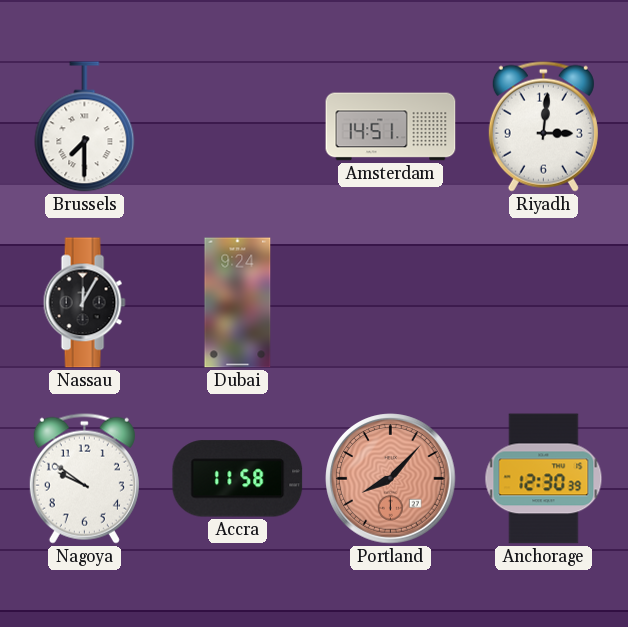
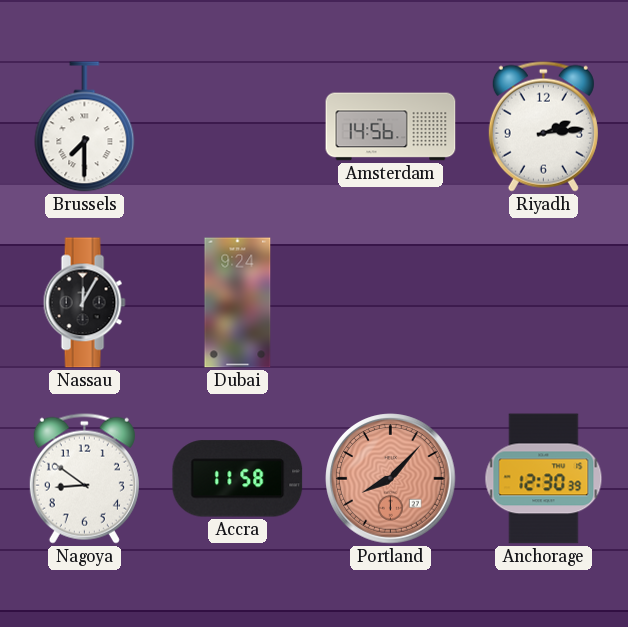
Amsterdam: 14:51 -> 14:56
Riyadh: 3:01 -> 2:14
Nagoya: 9:51 -> 8:51
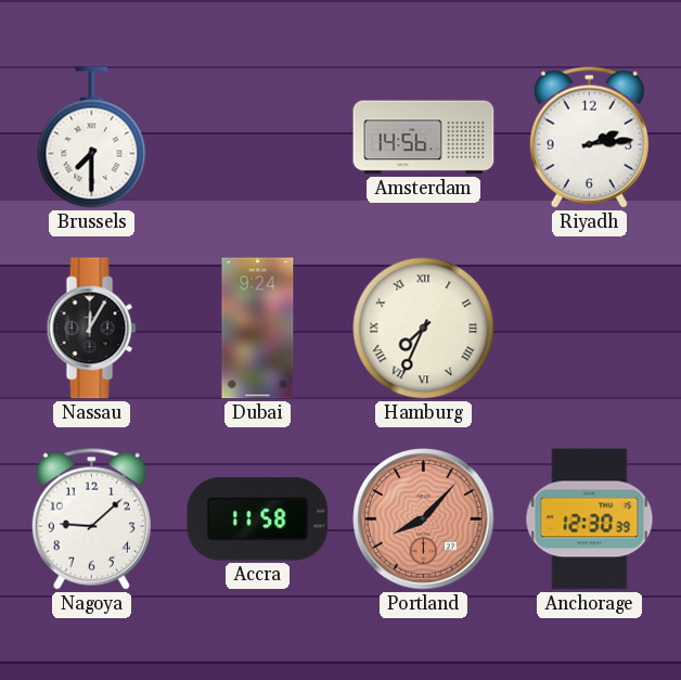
Hamburg: none -> 7:34
Nagoya: 8:51 -> 9:08
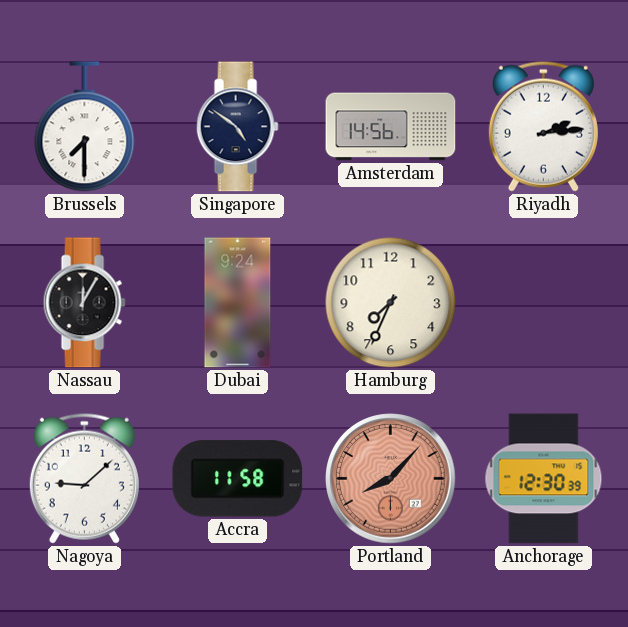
Singapore: none -> 4:51
Hamburg numerals: Roman -> Arabic
